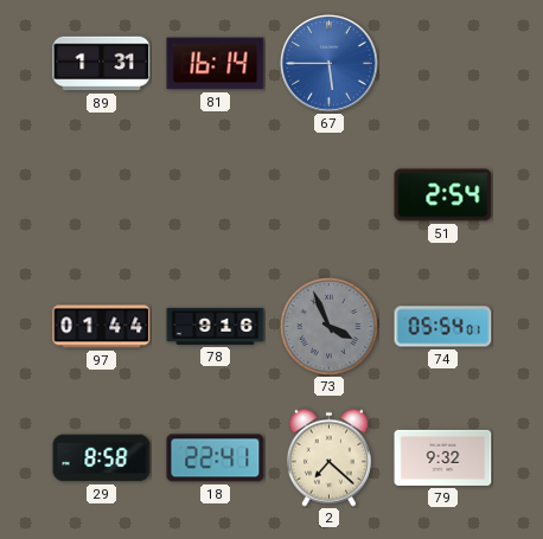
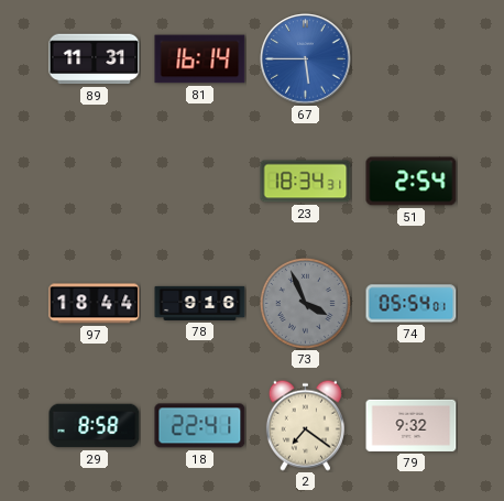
89: 1:31 -> 11:31
23: none -> 18:34
97: 01:44 -> 18:44
2: 7:22 -> 7:21
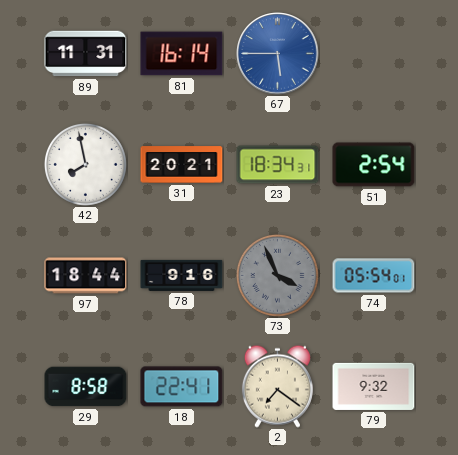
42: none -> 7:58
31: none -> 20:21
